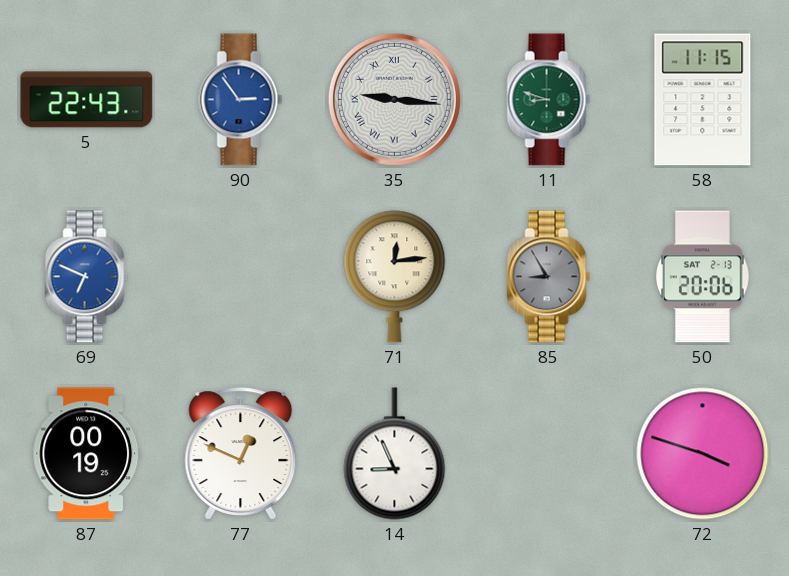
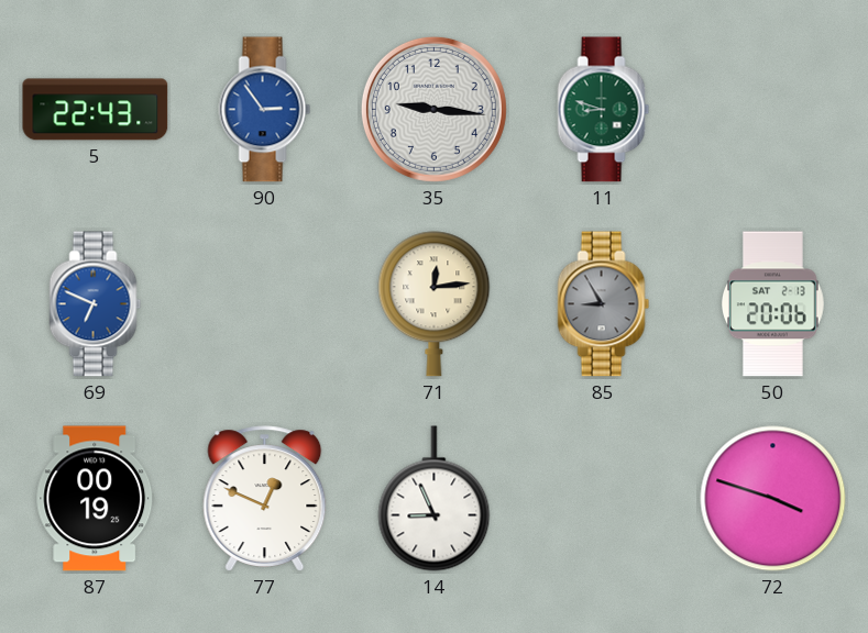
35 numerals: Roman -> Arabic
58: 11:15 -> none
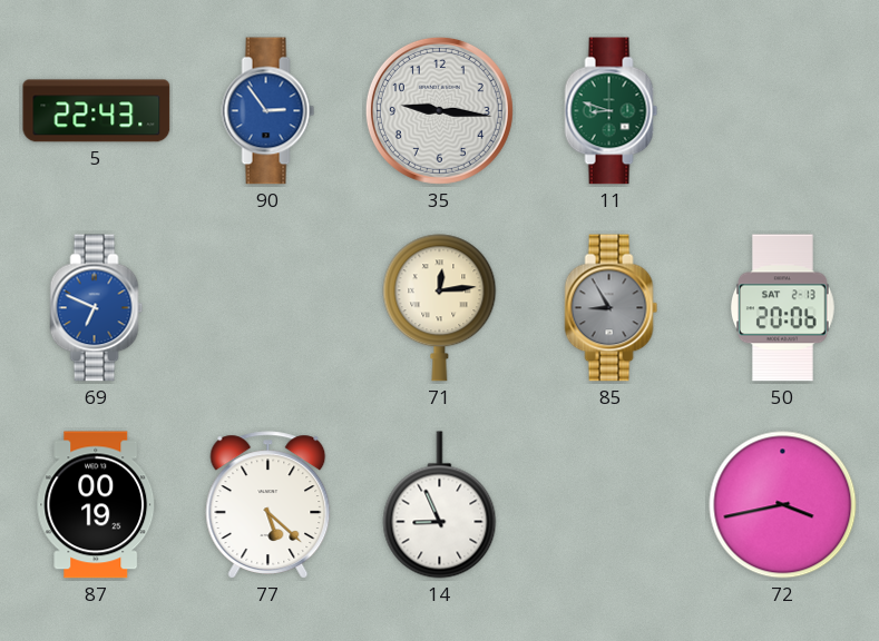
77: 12:49 -> 5:22
72: 3:48 -> 3:43
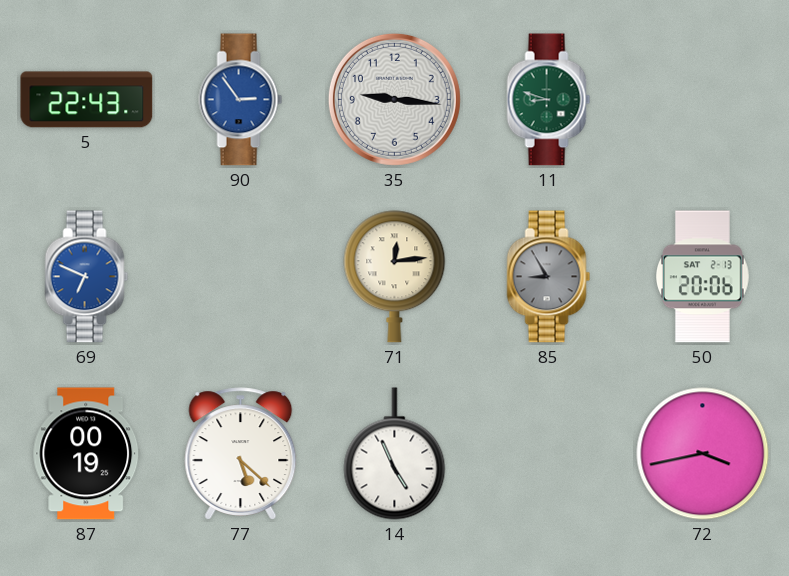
14: 8:56 -> 4:56
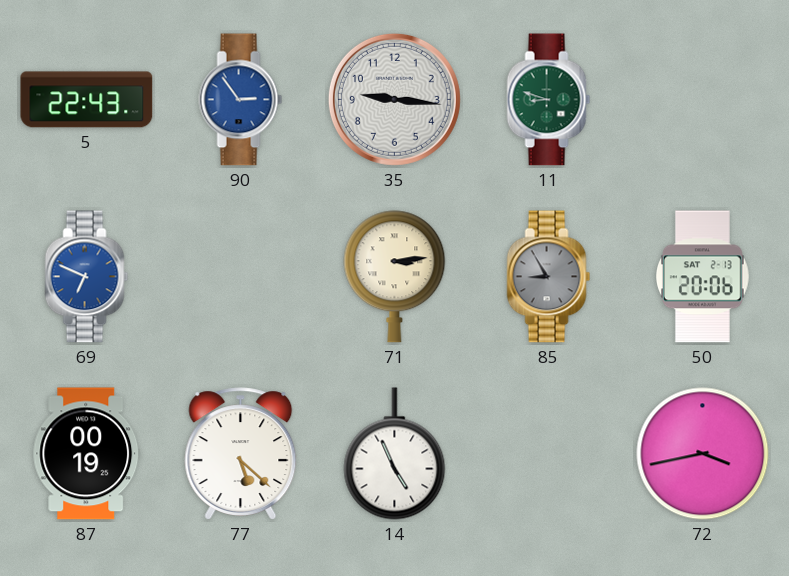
71: 12:14 -> 3:14
